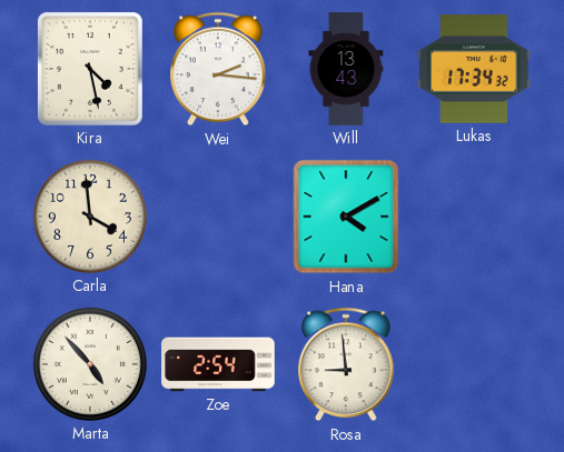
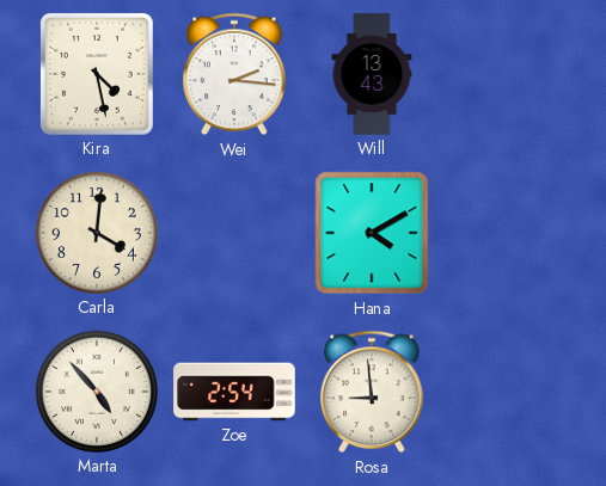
Lukas: 17:34 -> none
Carla: 3:59 -> 4:01
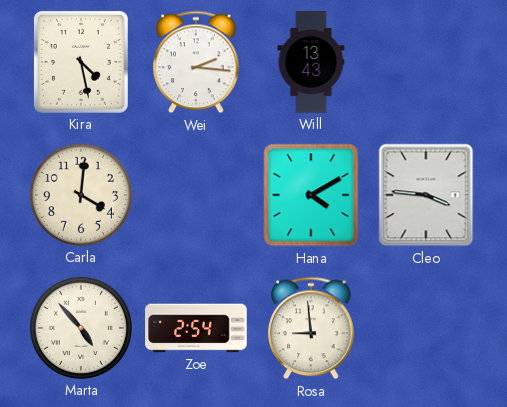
Cleo: none -> 3:46
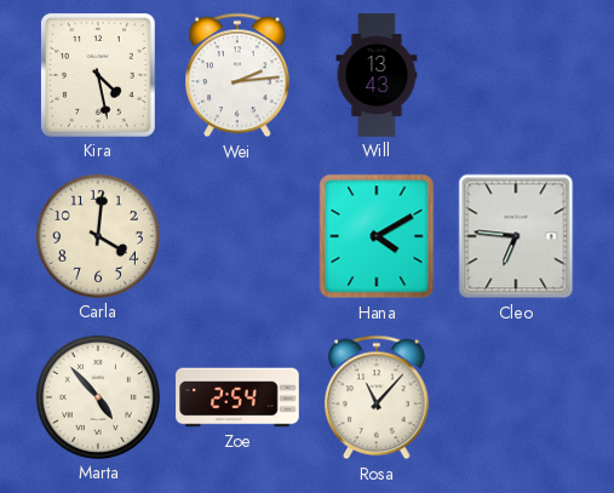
Wei: 2:16 -> 2:14
Cleo: 3:46 -> 6:46
Rosa: 8:59 -> 11:07
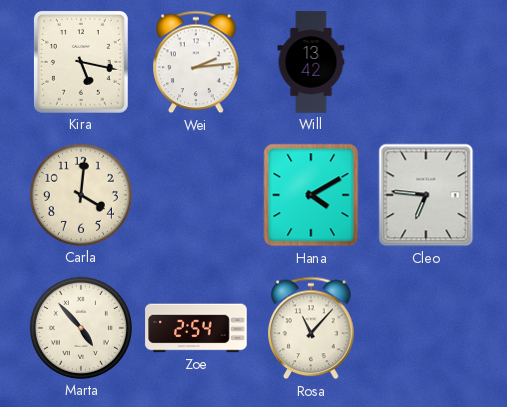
Kira: 4:28 -> 5:17
Will: 13:43 -> 13:42
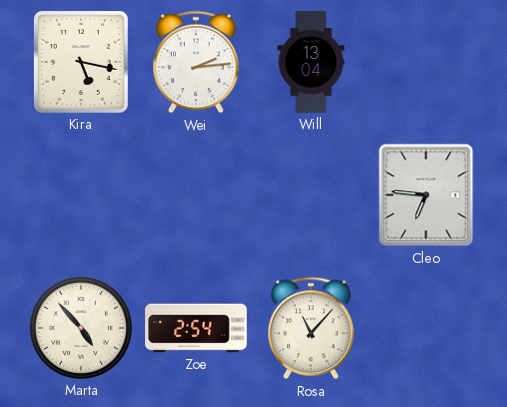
Will: 13:42 -> 13:04
Carla: 4:01 -> none
Hana: 4:10 -> none
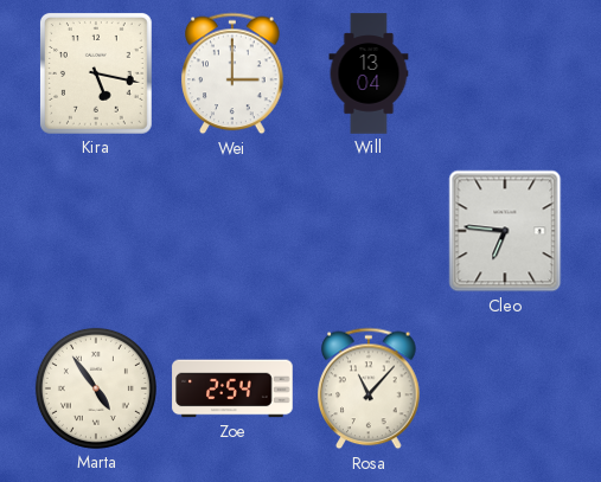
Wei: 2:14 -> 3:00
Marta: 4:53 -> 4:54
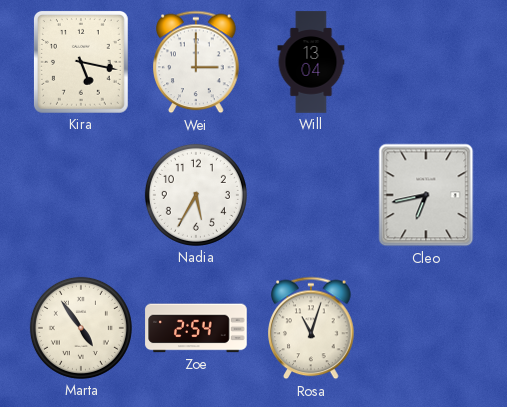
Nadia: none -> 5:35
Cleo: 6:46 -> 6:43
Rosa: 11:07 -> 11:03
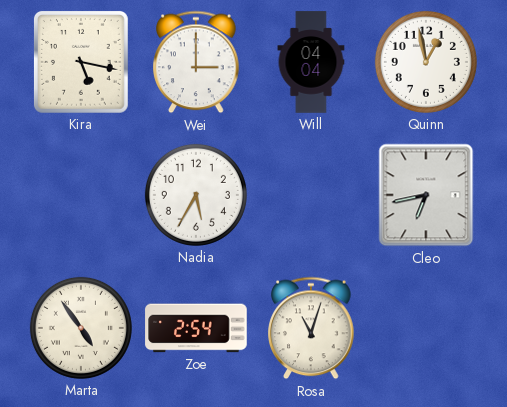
Will: 13:04 -> 04:04
Quinn: none -> 12:58
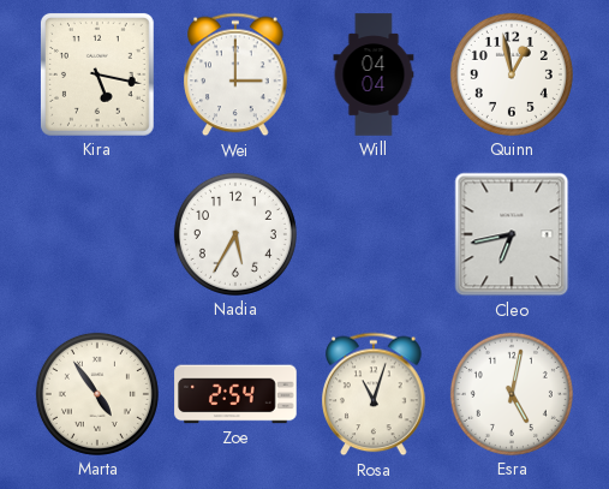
Esra: none -> 5:02
